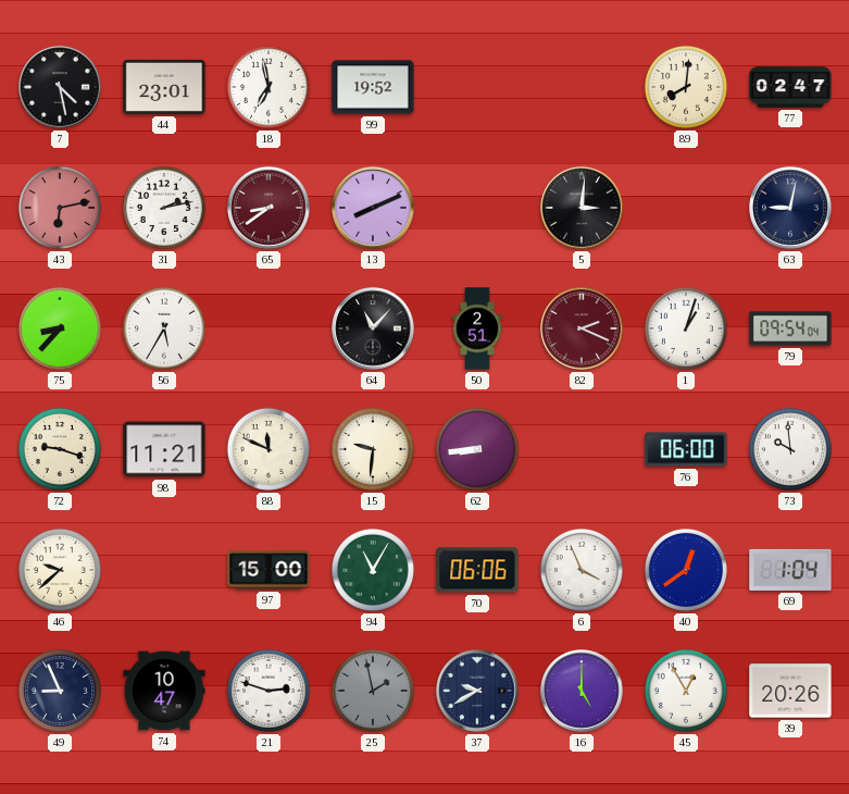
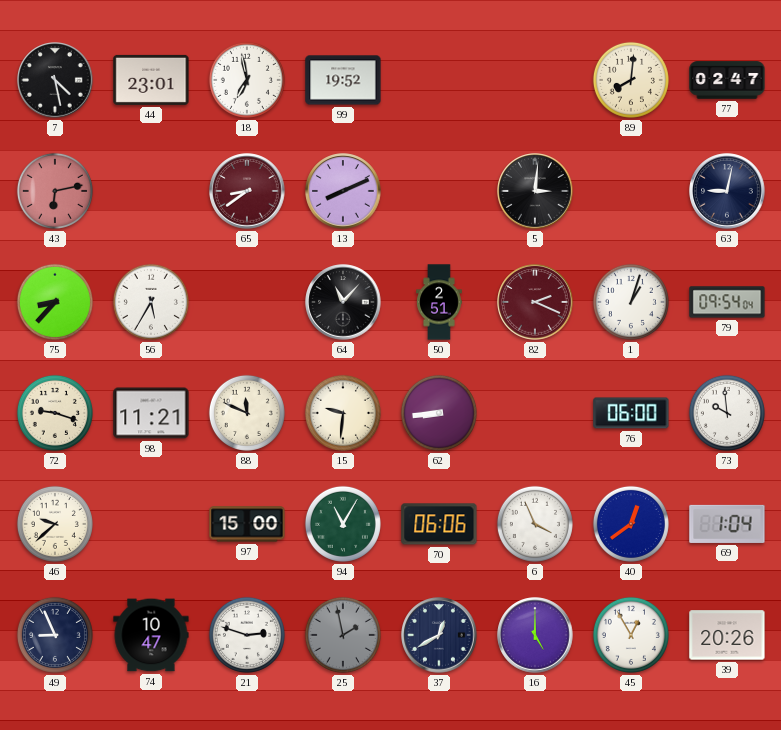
31: 2:13 -> none
37: 9:40 -> 12:40
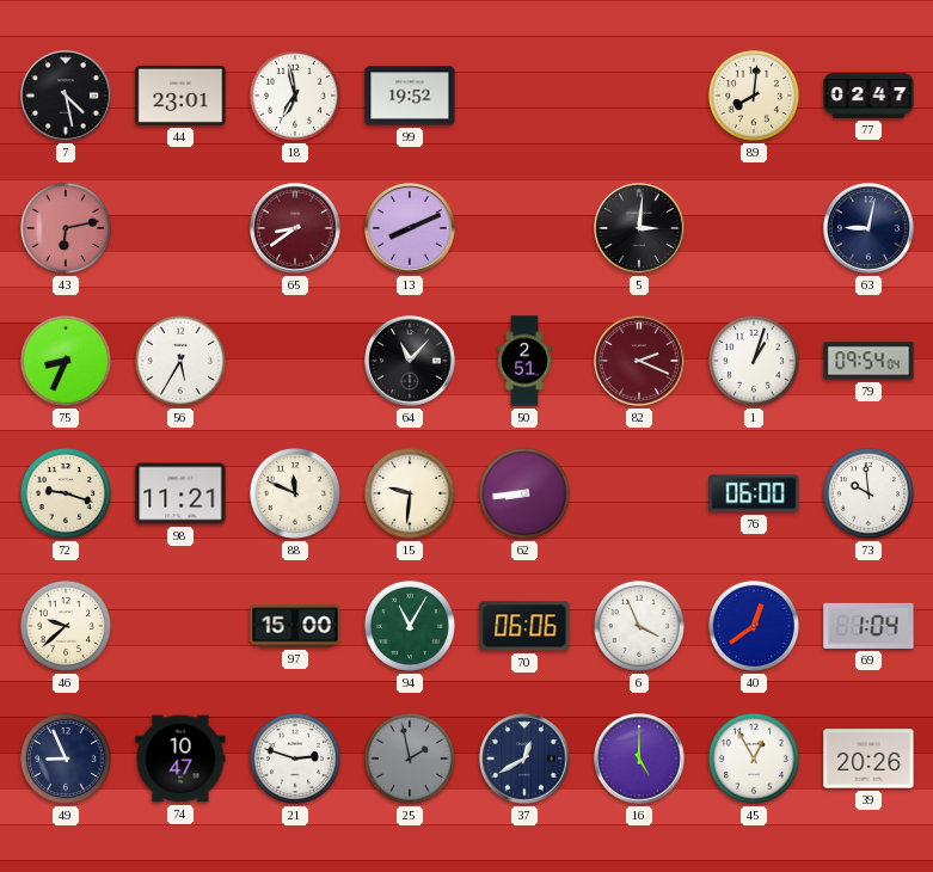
75: 8:37 -> 8:34
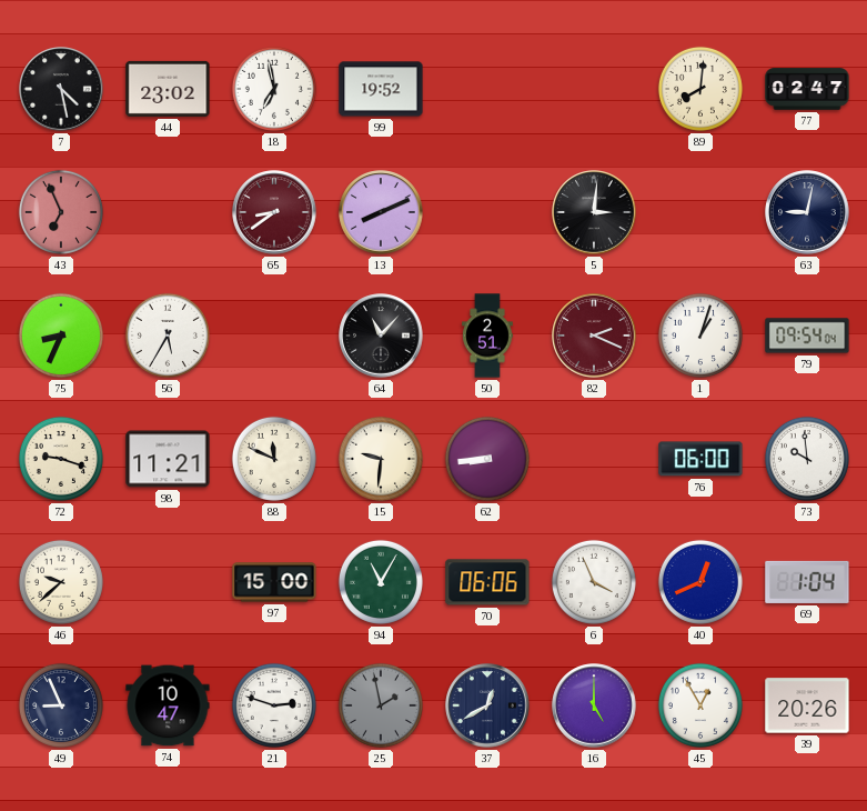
44: 23:01 -> 23:02
43: 6:13 -> 6:56
40: 12:39 -> 12:41
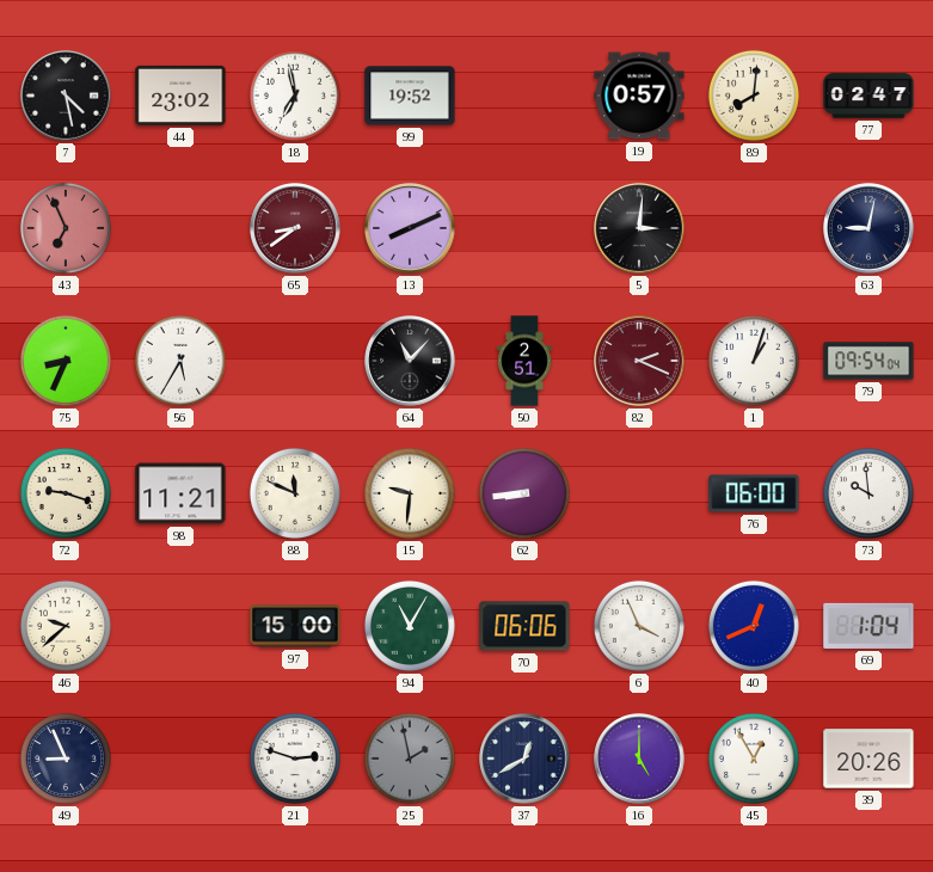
19: none -> 0:57
74: 10:47 -> none
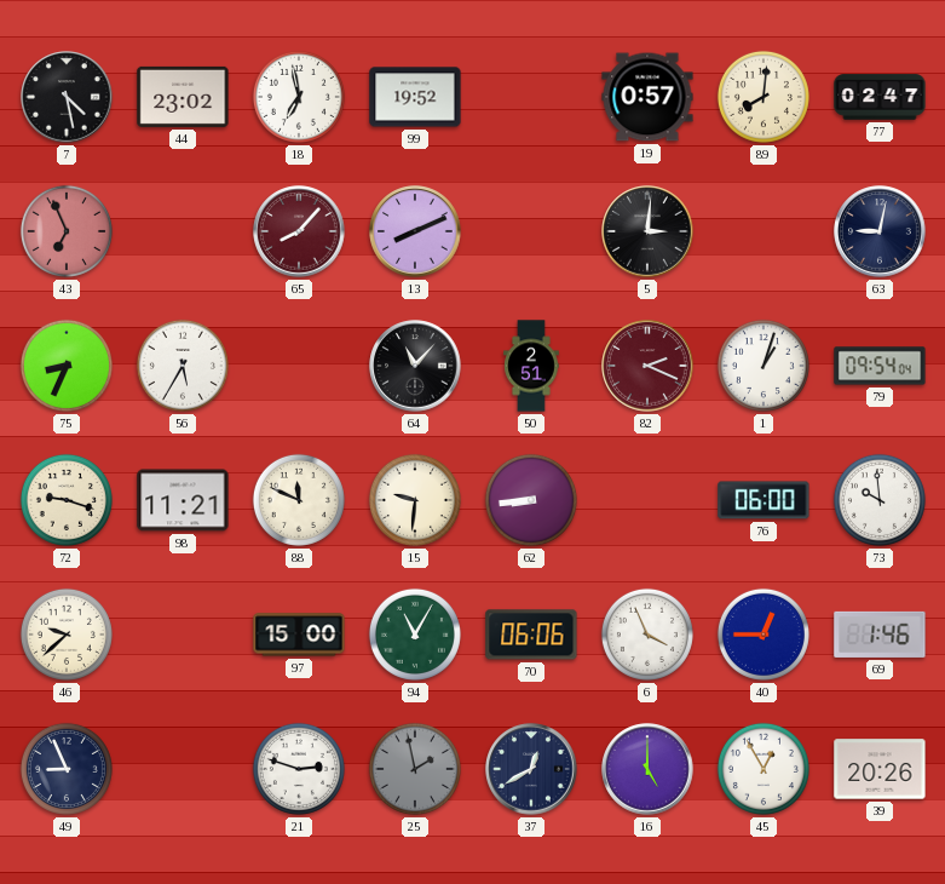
65: 8:39 -> 8:07
40: 12:41 -> 12:45
69: 1:04 -> 1:46
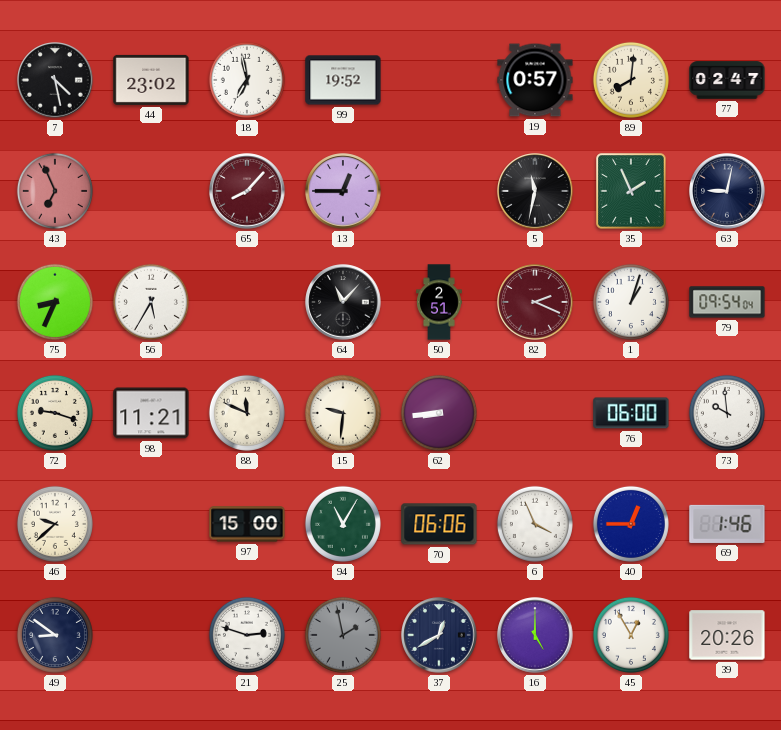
13: 8:11 -> 12:45
5: 3:01 -> 11:32
35: none -> 1:56
49: 8:56 -> 8:51
